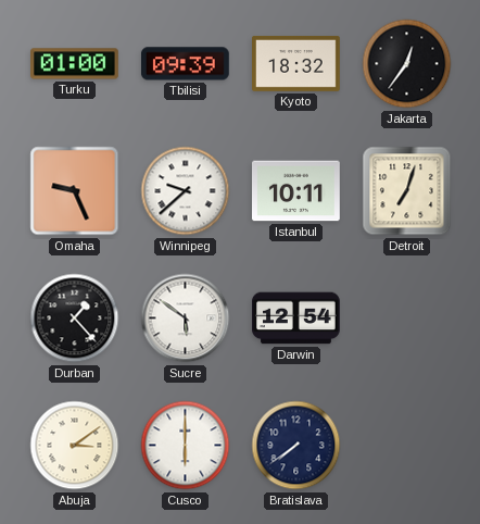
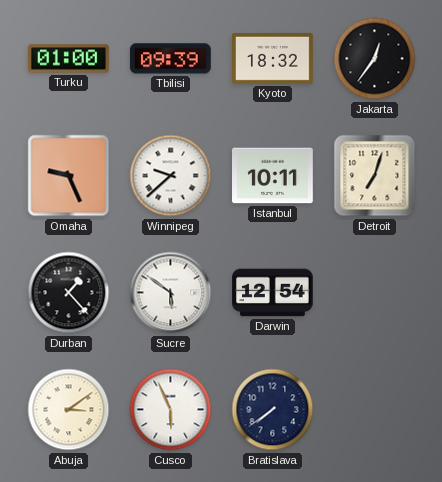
Cusco: 6:00 -> 5:56
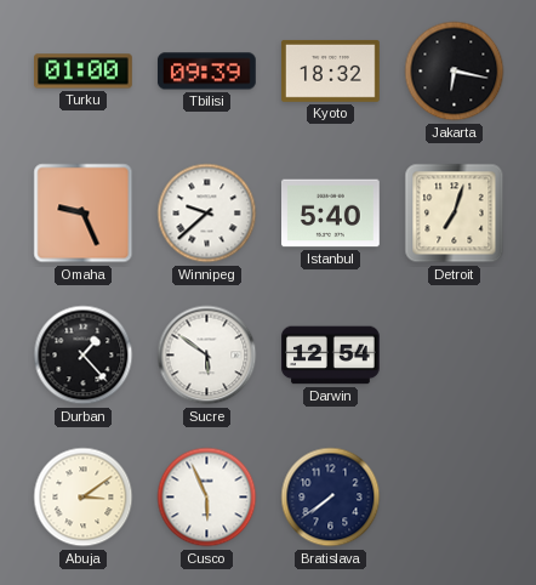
Jakarta: 12:36 -> 6:17
Istanbul: 10:11 -> 5:40
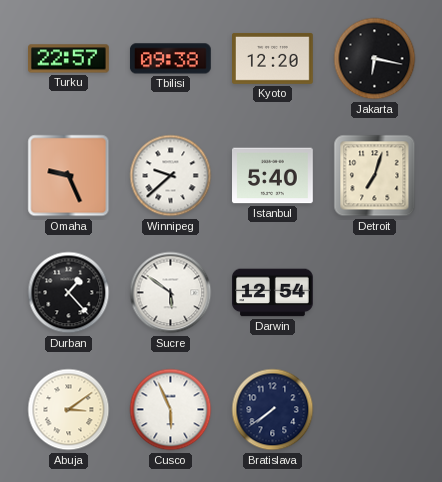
Turku: 01:00 -> 22:57
Tbilisi: 09:39 -> 09:38
Kyoto: 18:32 -> 12:20
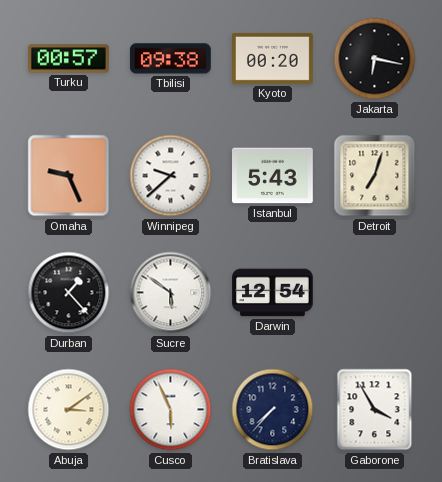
Turku: 22:57 -> 00:57
Kyoto: 12:20 -> 00:20
Istanbul: 5:40 -> 5:43
Bratislava: 7:39 -> 7:37
Gaborone: none -> 3:55
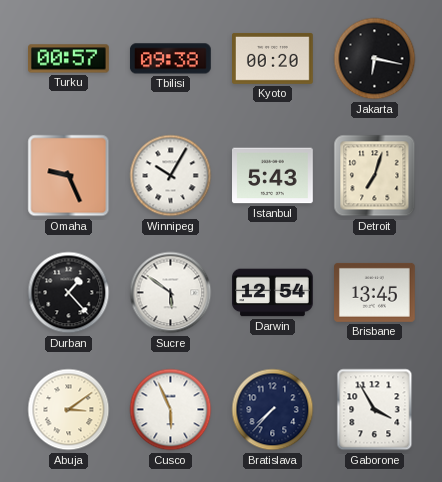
Winnipeg: 9:38 -> 10:05
Brisbane: none -> 13:45
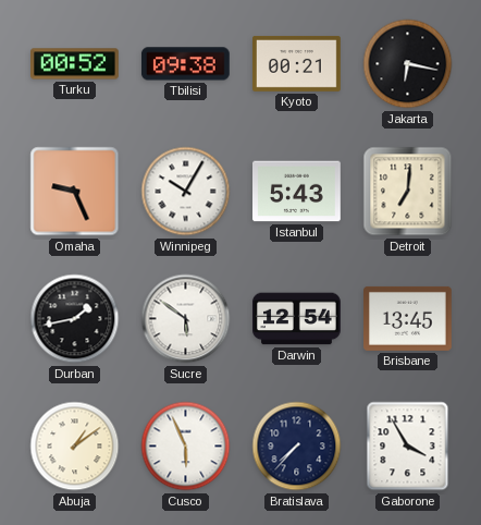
Turku: 00:57 -> 00:52
Kyoto: 00:20 -> 00:21
Detroit: 7:03 -> 7:01
Durban: 1:23 -> 1:43
Abuja: 3:09 -> 1:09
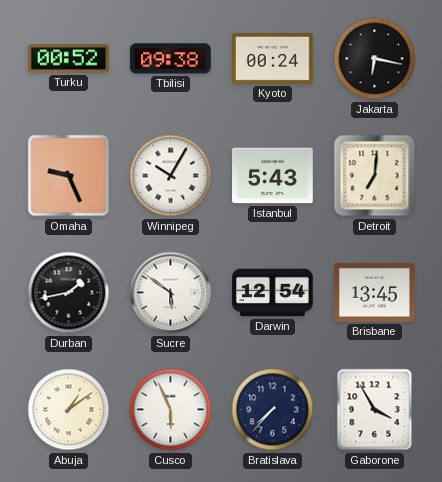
Kyoto: 00:21 -> 00:24
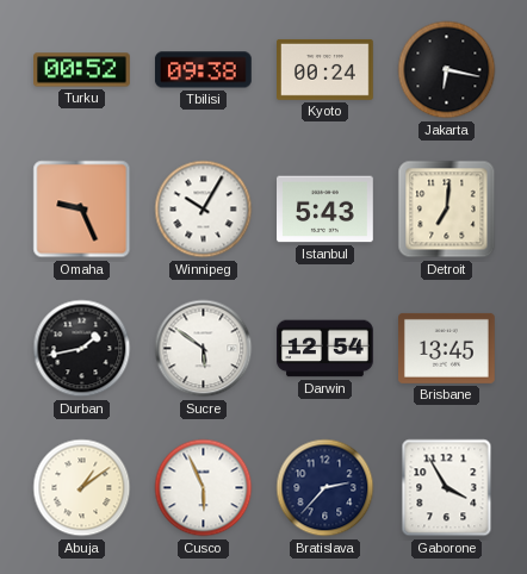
Bratislava: 7:37 -> 2:37
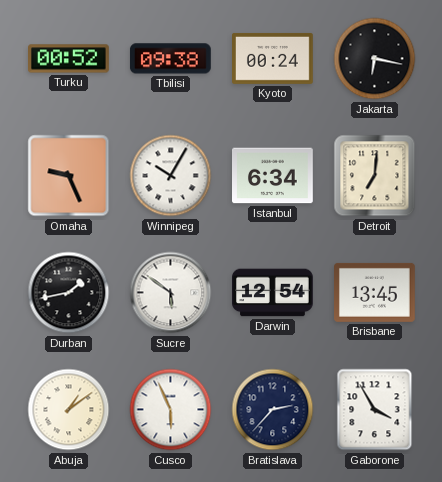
Istanbul: 5:43 -> 6:34
